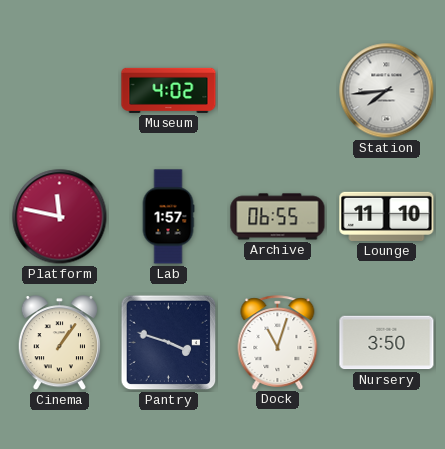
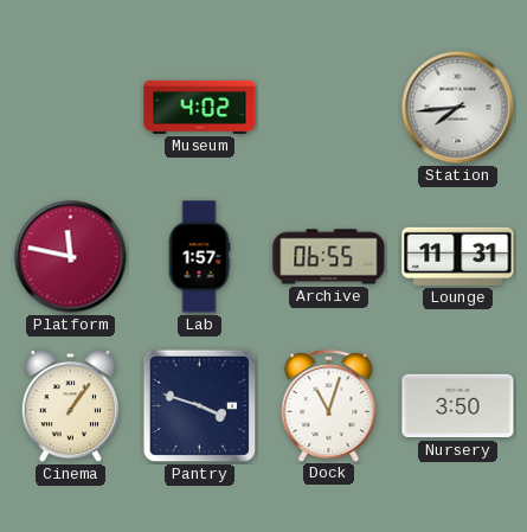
Lounge: 11:10 -> 11:31
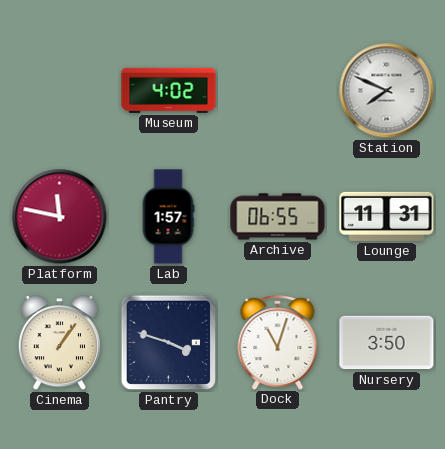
Station: 7:44 -> 7:49
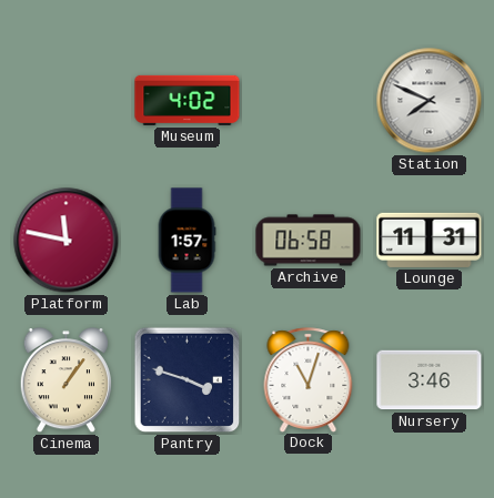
Archive: 06:55 -> 06:58
Nursery: 3:50 -> 3:46
